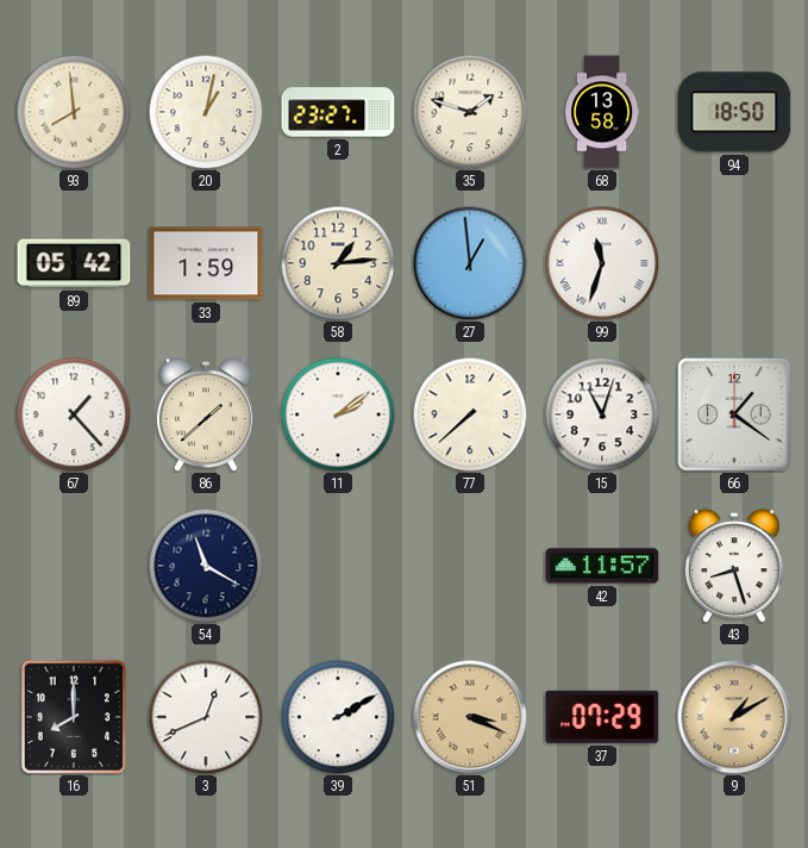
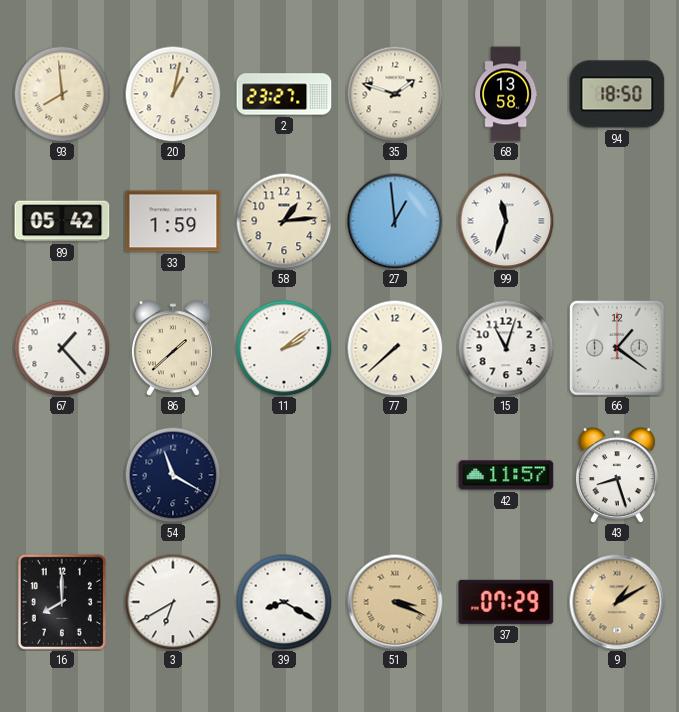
3: 12:41 -> 6:40
39: 2:10 -> 8:20
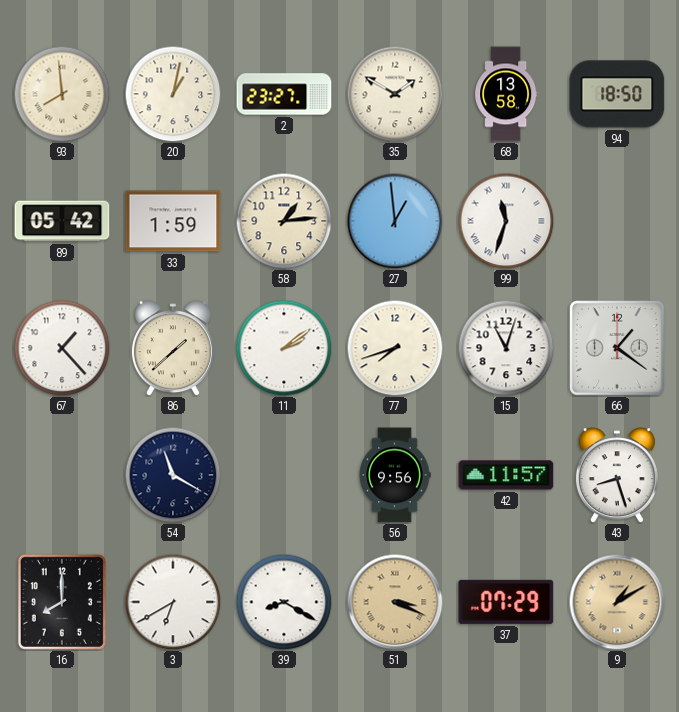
35: 1:48 -> 1:50
77: 7:38 -> 7:42
56: none -> 9:56
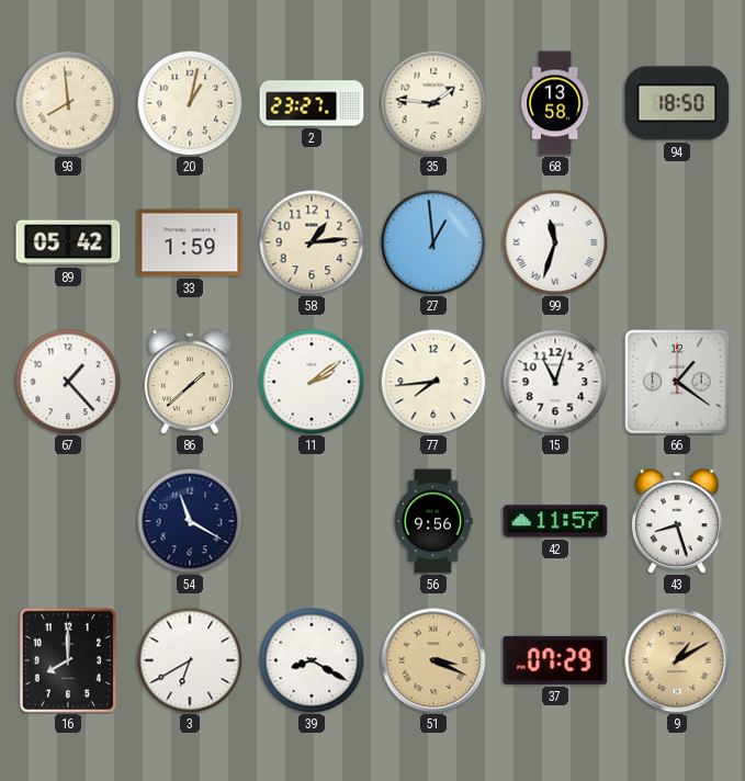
35: 1:50 -> 1:46
77: 7:42 -> 7:44
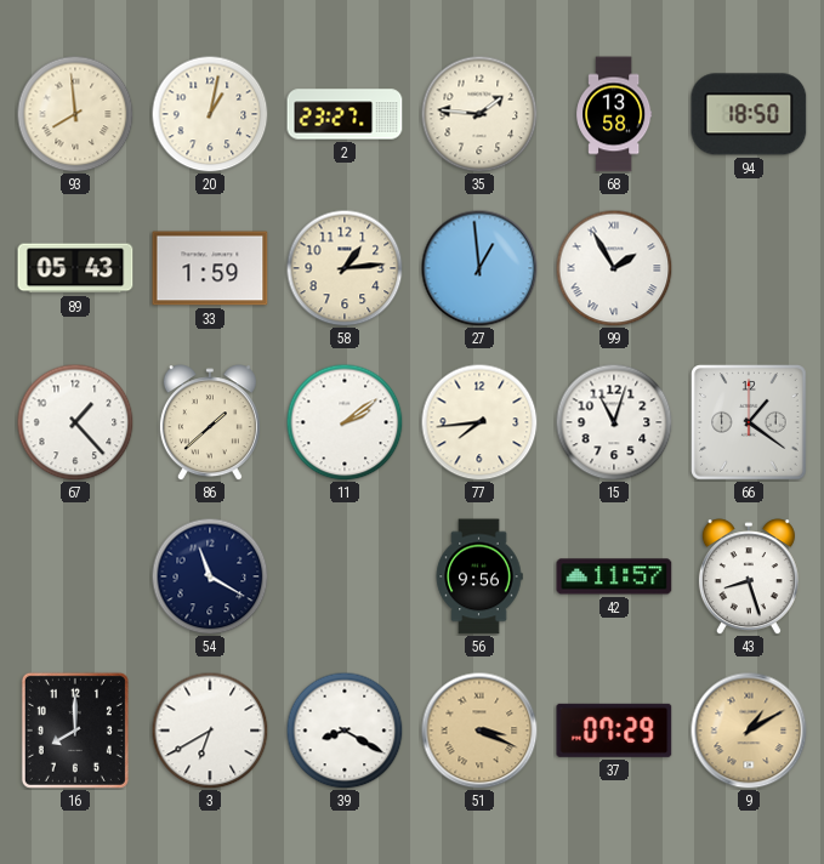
89: 05:42 -> 05:43
99: 11:33 -> 1:55
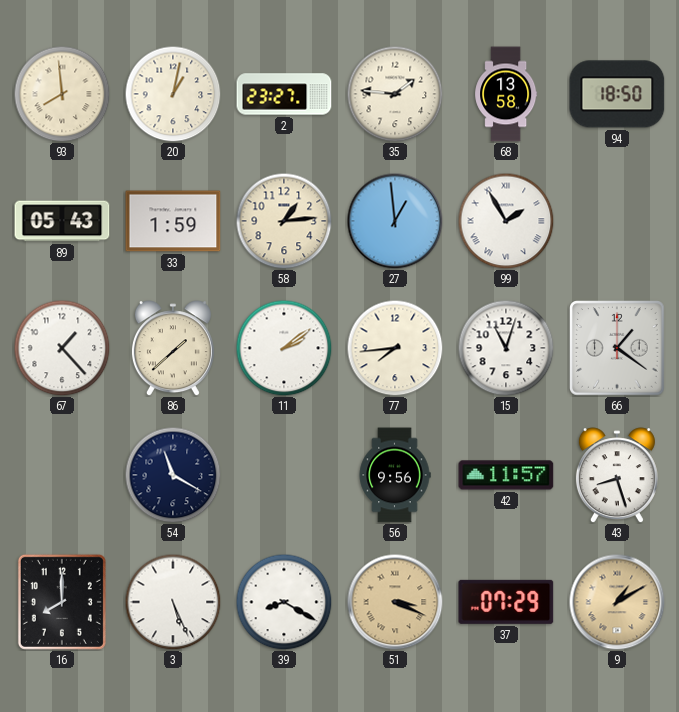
3: 6:40 -> 5:26
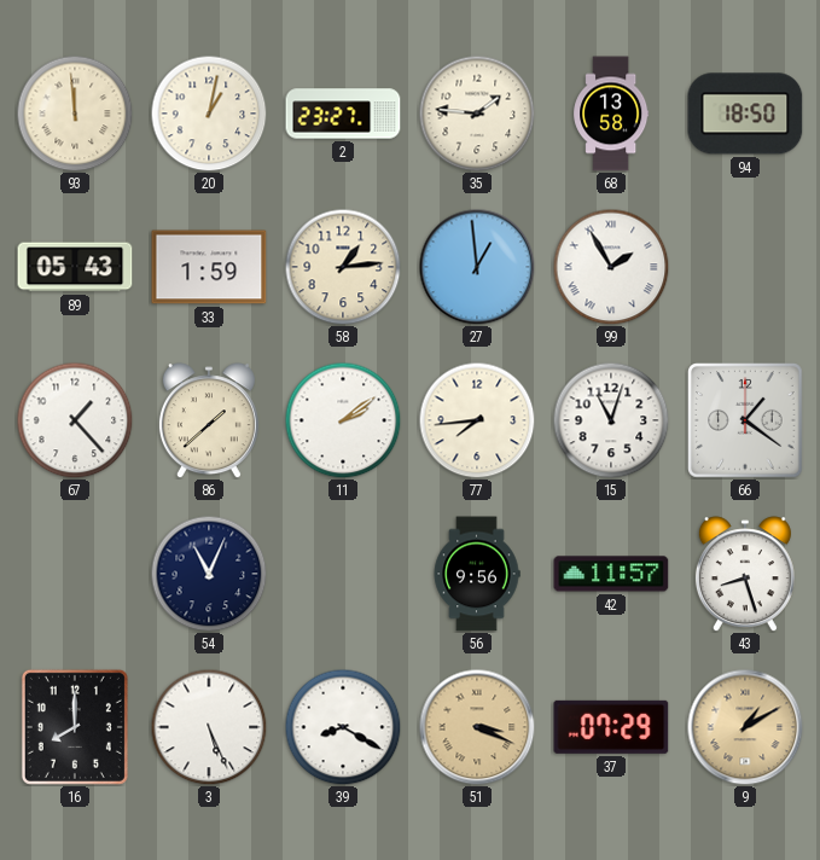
93: 7:59 -> 11:59
54: 11:20 -> 11:04
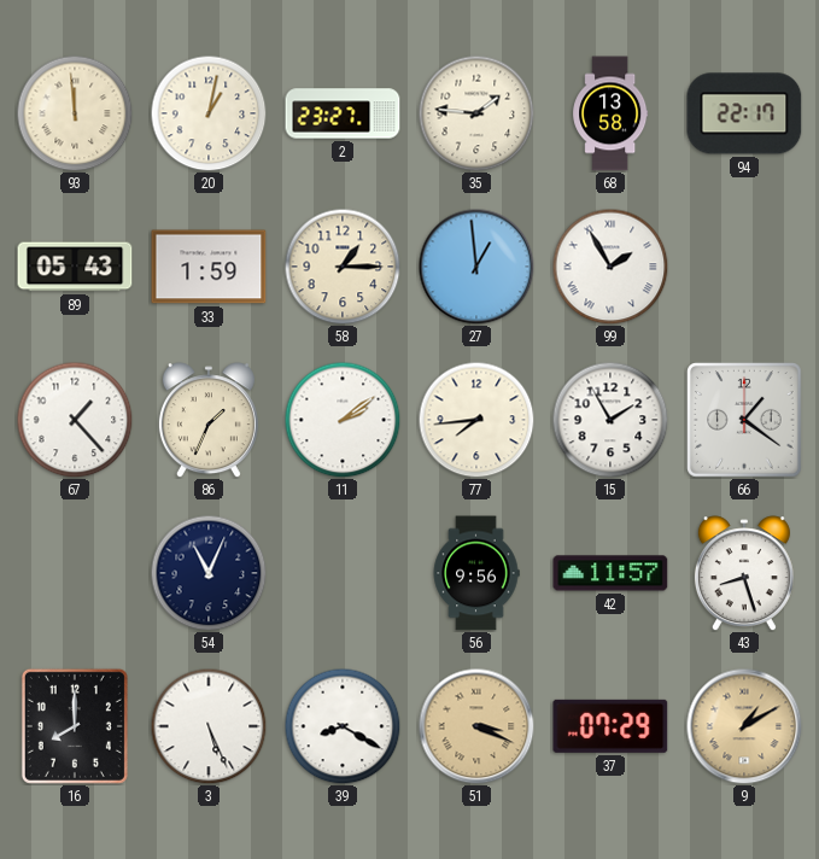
94: 18:50 -> 22:17
58: 1:14 -> 1:15
86: 1:38 -> 1:34
15: 11:03 -> 1:55
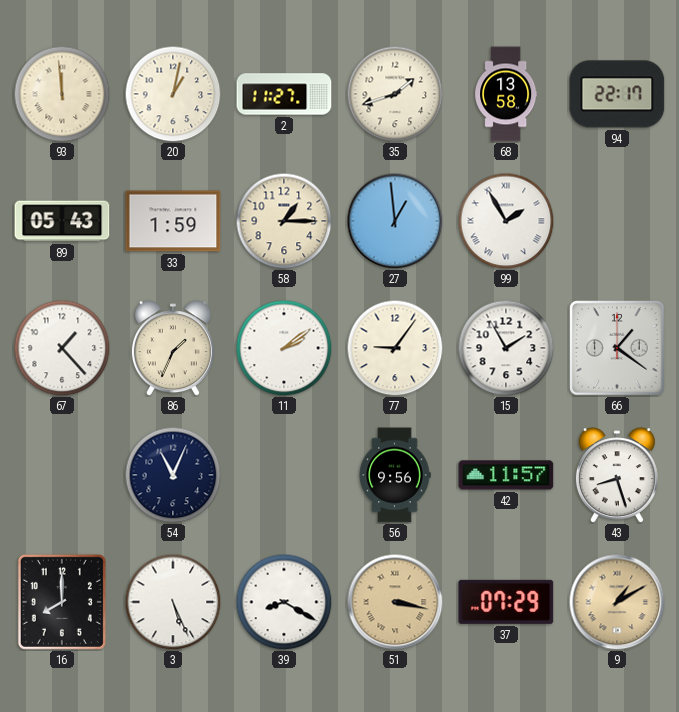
2: 23:27 -> 11:27
35: 1:46 -> 1:42
77: 7:44 -> 9:06
51: 3:19 -> 3:17
